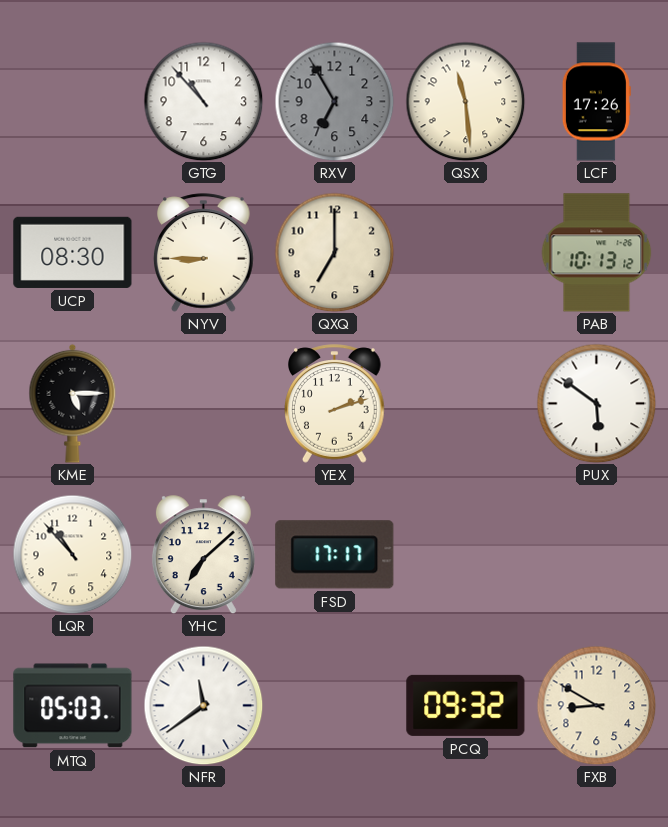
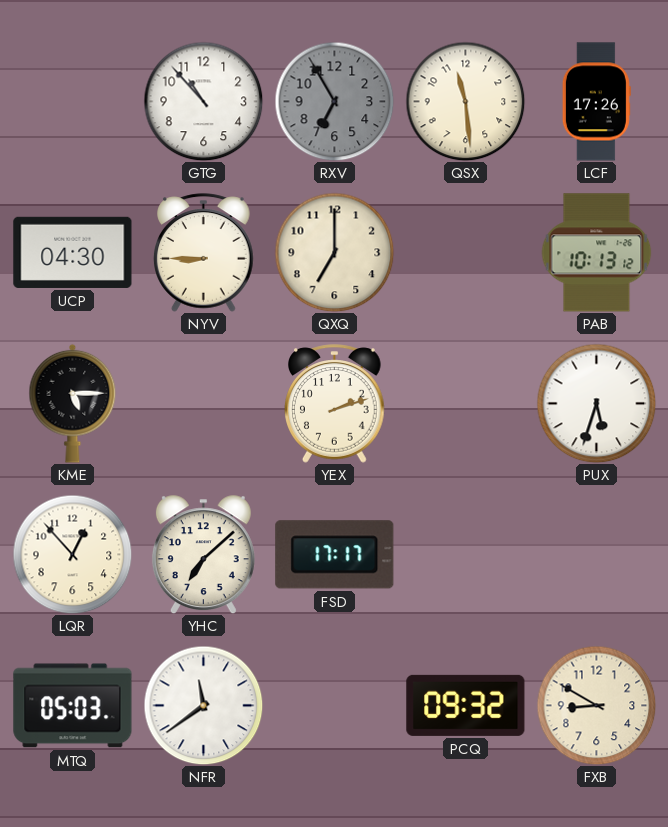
UCP: 08:30 -> 04:30
PUX: 5:51 -> 5:33
LQR: 10:53 -> 12:53
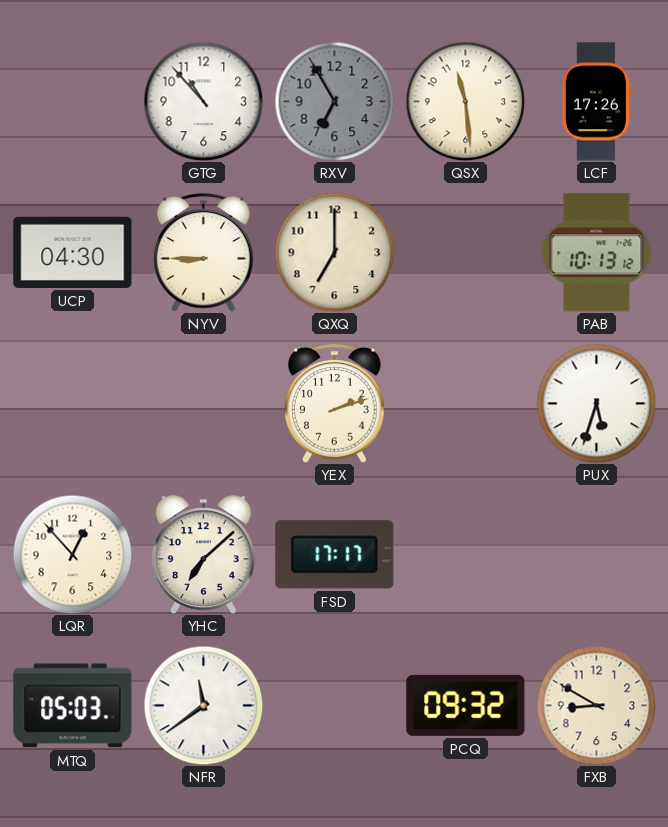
KME: 5:15 -> none
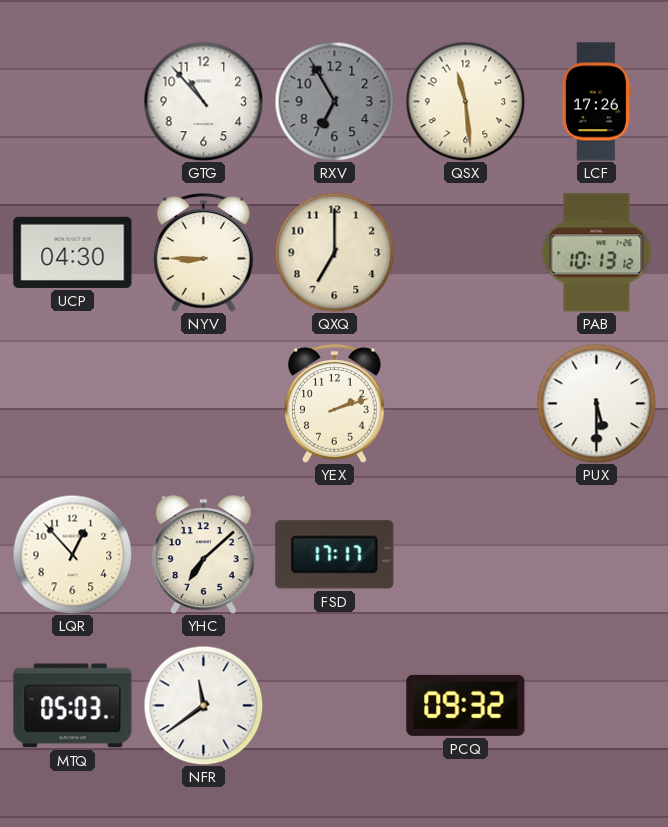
PUX: 5:33 -> 5:30
FXB: 8:50 -> none
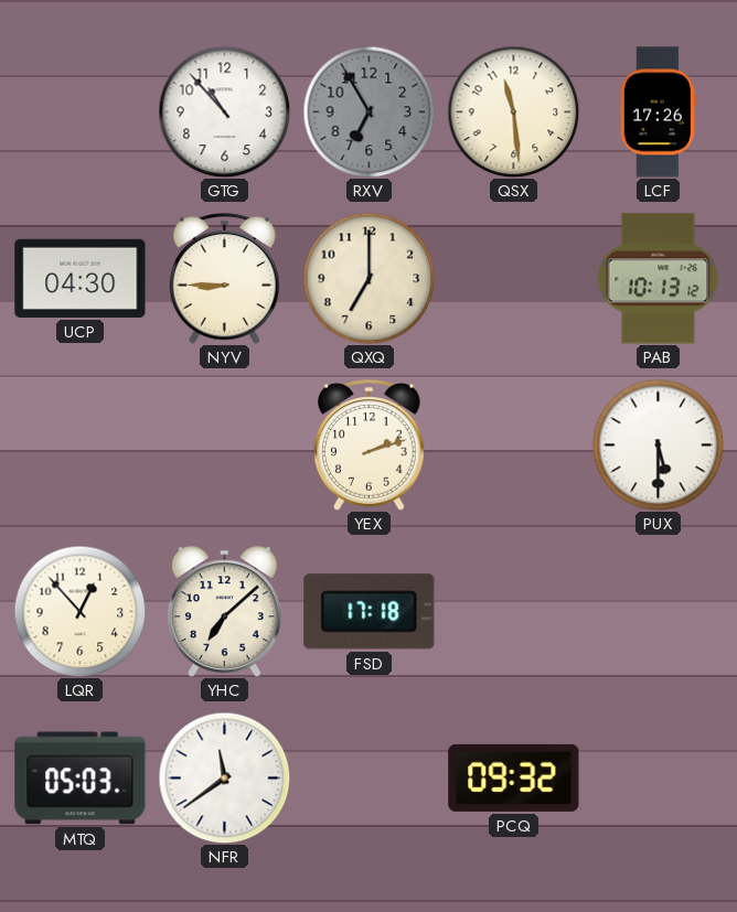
FSD: 17:17 -> 17:18
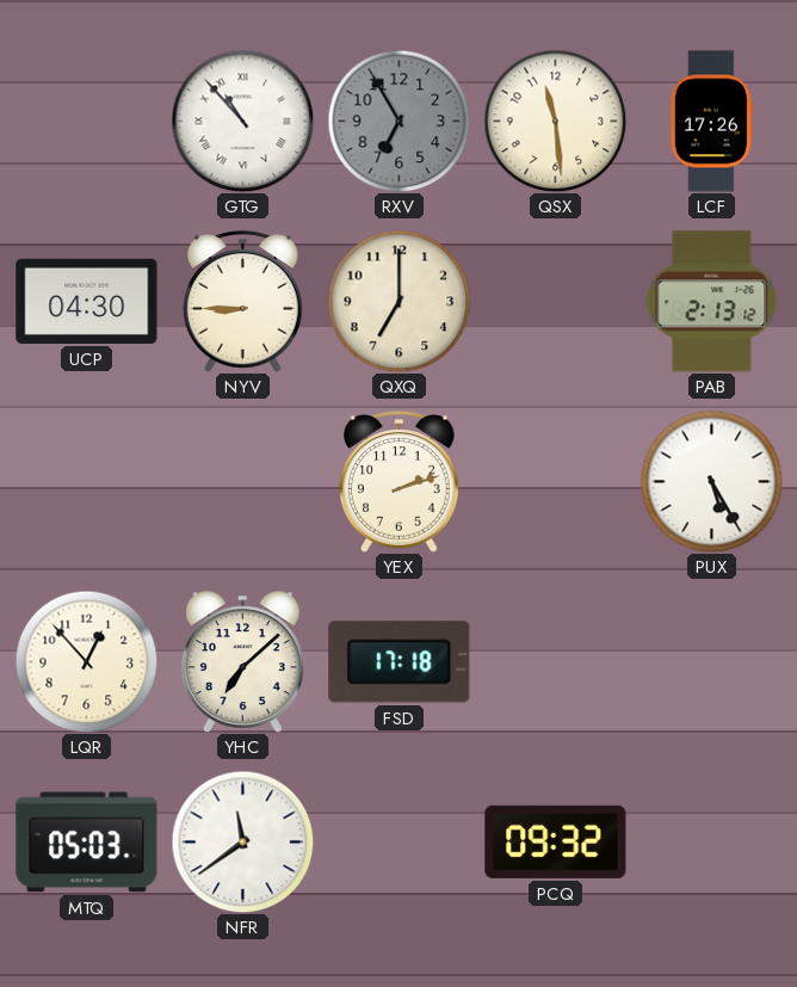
GTG numerals: Arabic -> Roman
PAB: 10:13 -> 2:13
PUX: 5:30 -> 5:25
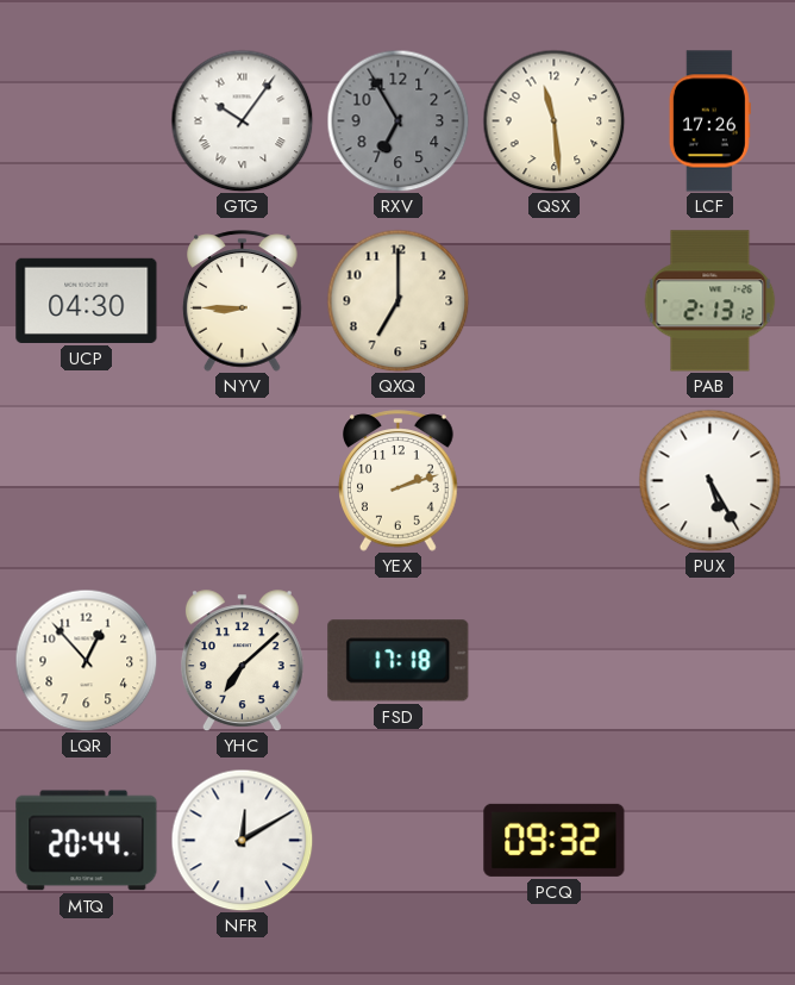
GTG: 10:53 -> 10:06
MTQ: 05:03 -> 20:44
NFR: 11:39 -> 12:10
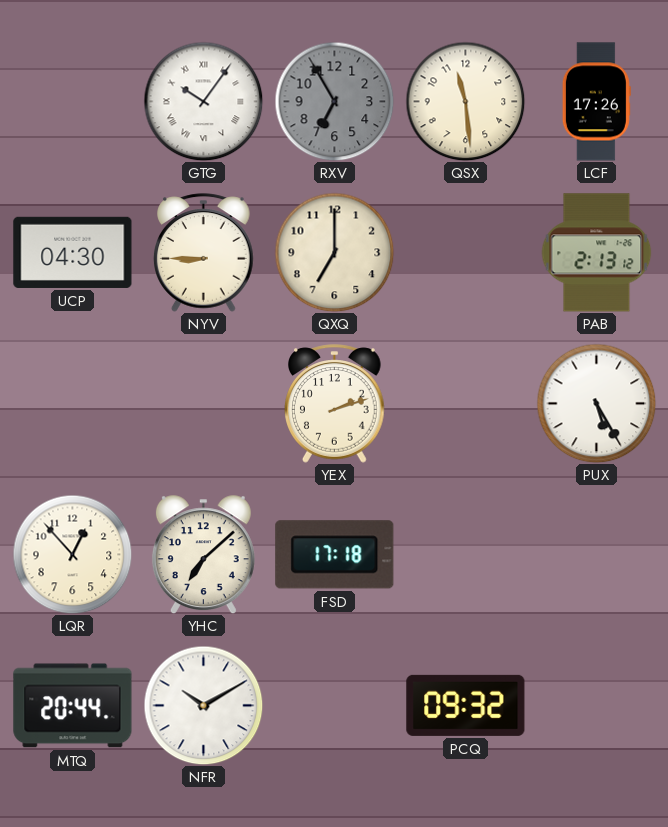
NFR: 12:10 -> 10:10
